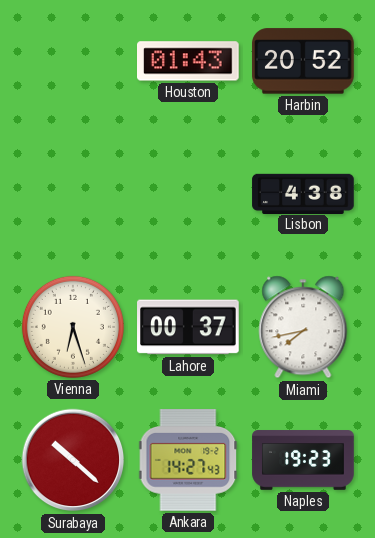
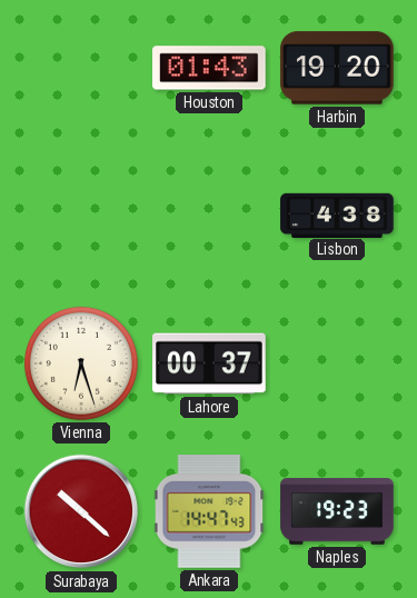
Harbin: 20:52 -> 19:20
Miami: 7:43 -> none
Ankara: 14:27 -> 14:47
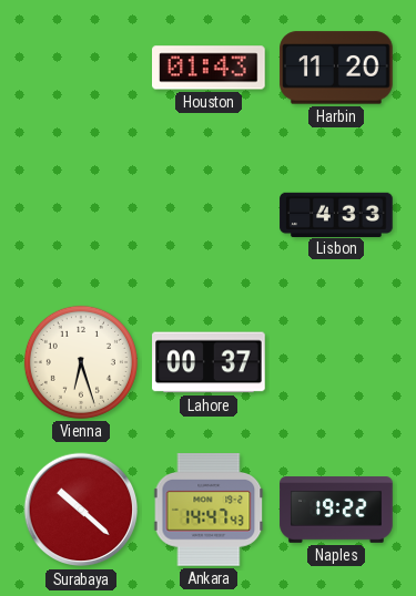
Harbin: 19:20 -> 11:20
Lisbon: 4:38 -> 4:33
Naples: 19:23 -> 19:22
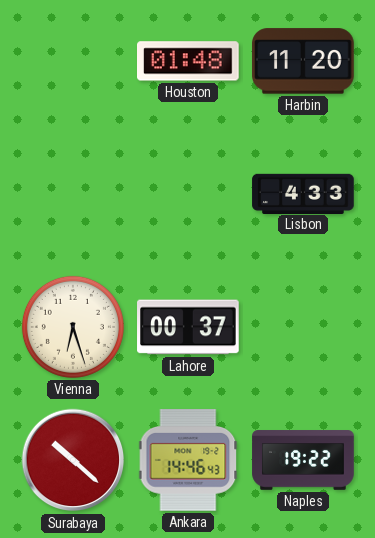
Houston: 01:43 -> 01:48
Ankara: 14:47 -> 14:46
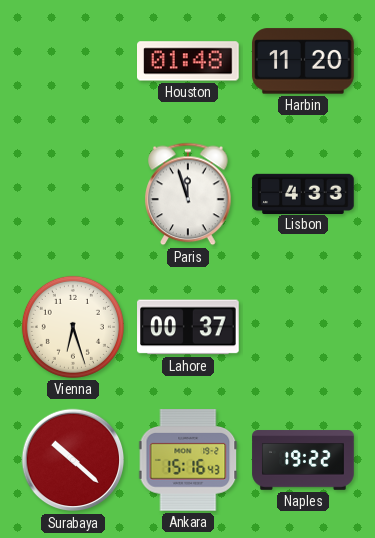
Paris: none -> 11:57
Ankara: 14:46 -> 15:16
